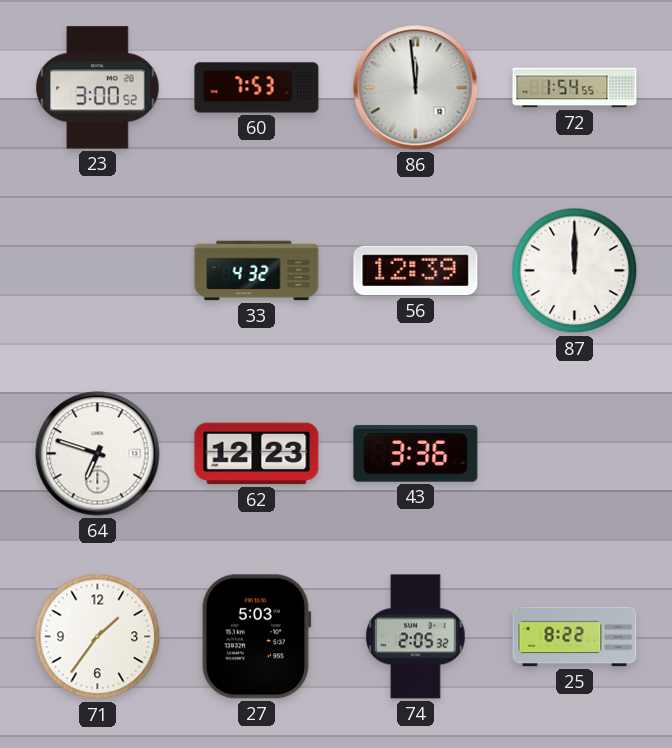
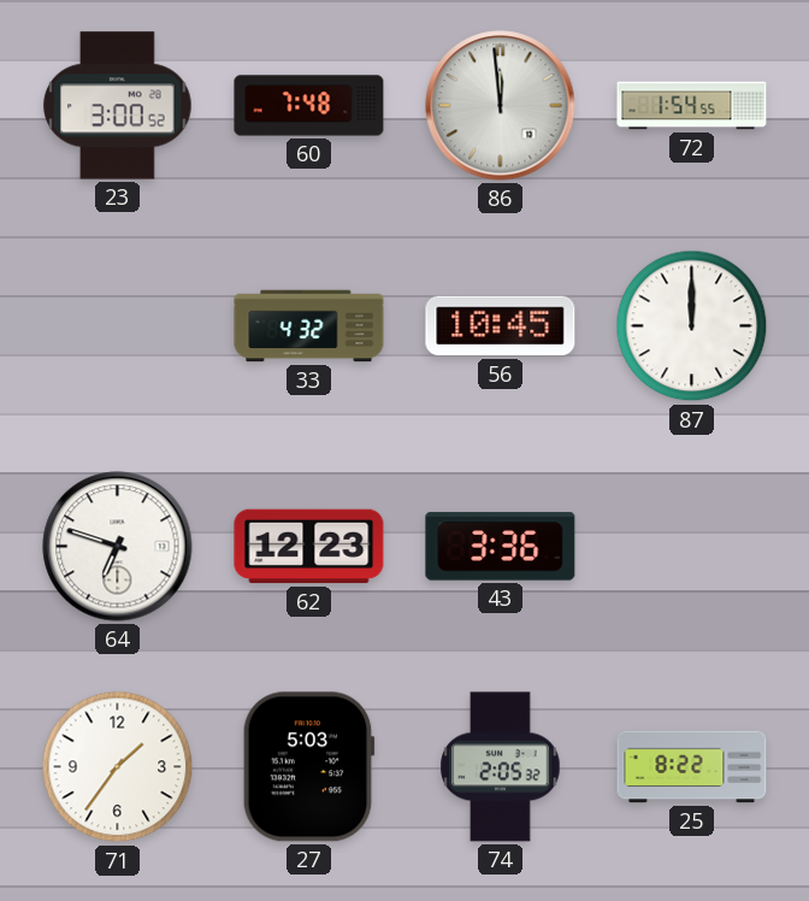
60: 7:53 -> 7:48
56: 12:39 -> 10:45
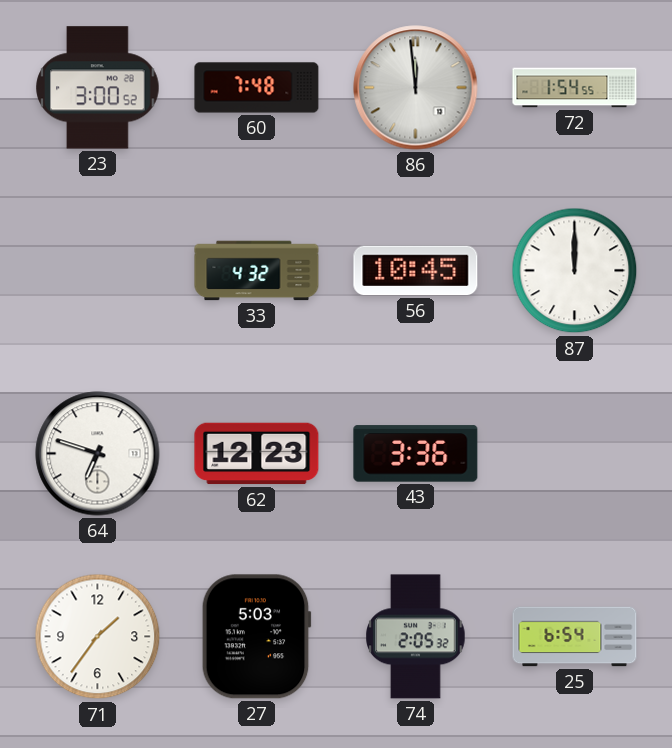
25: 8:22 -> 6:54
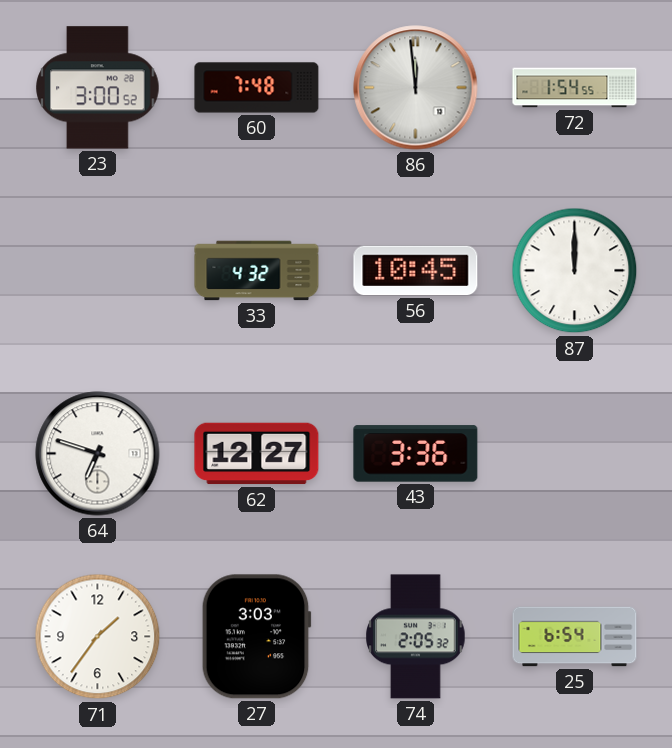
62: 12:23 -> 12:27
27: 5:03 -> 3:03
